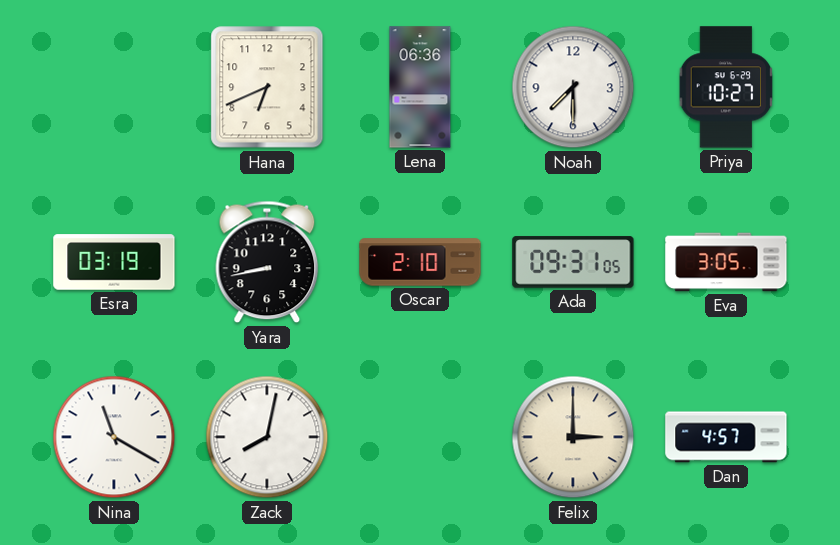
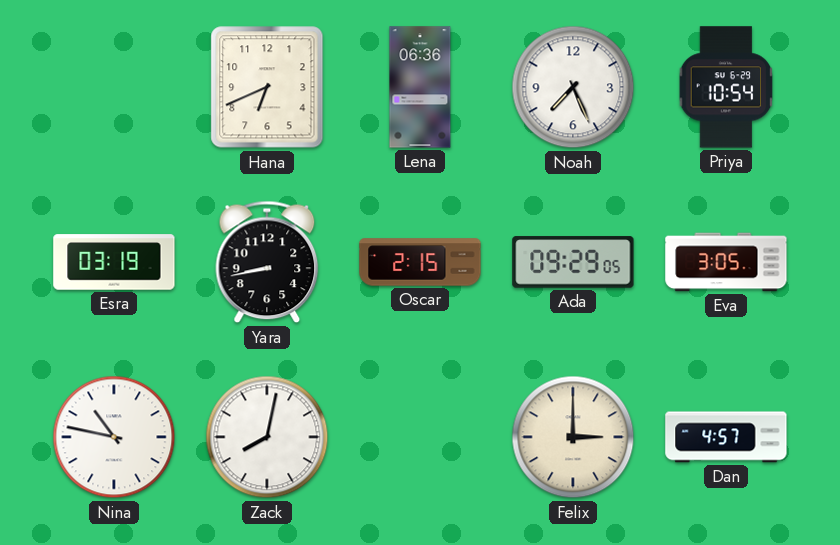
Noah: 7:30 -> 7:26
Priya: 10:27 -> 10:54
Oscar: 2:10 -> 2:15
Ada: 09:31 -> 09:29
Nina: 11:20 -> 10:47
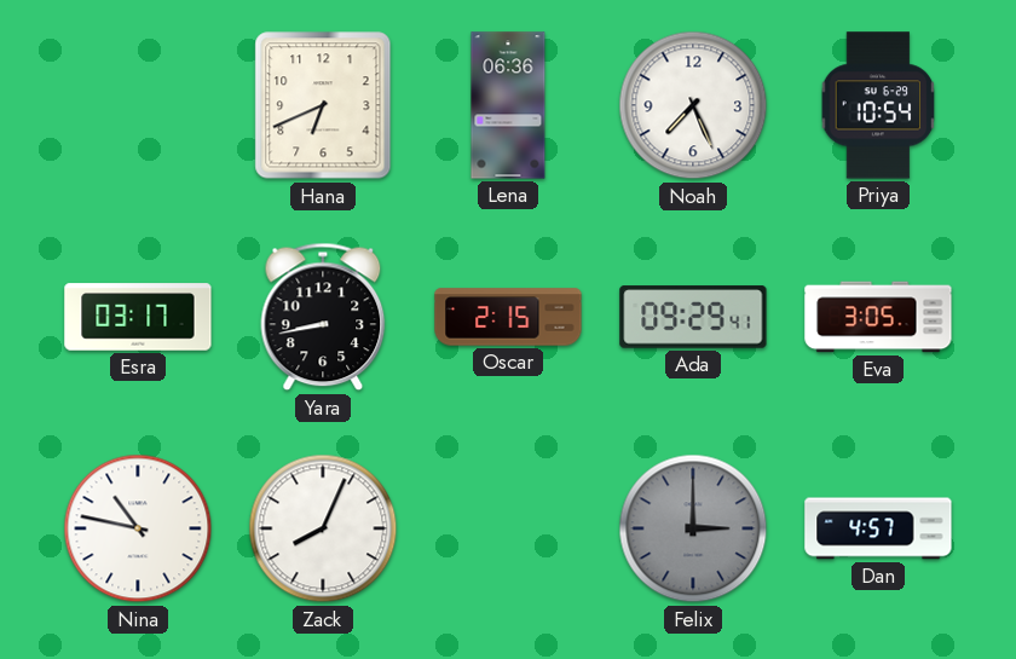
Esra: 03:19 -> 03:17
Ada: 09:29:05 -> 09:29:41
Zack: 8:02 -> 8:04
Felix dial: cream -> grey
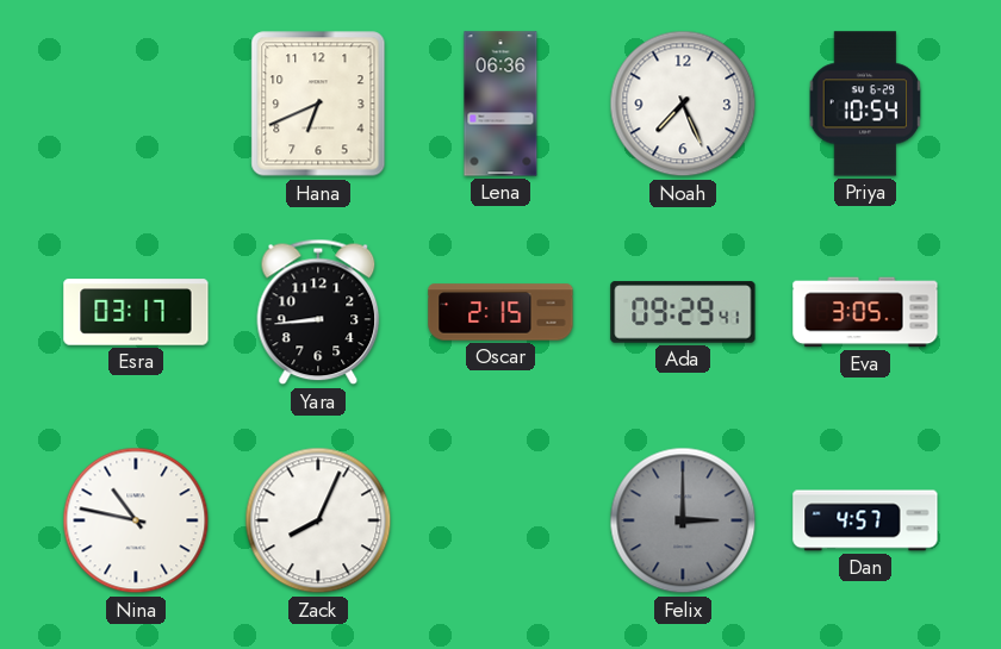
Yara: 8:43 -> 8:44
